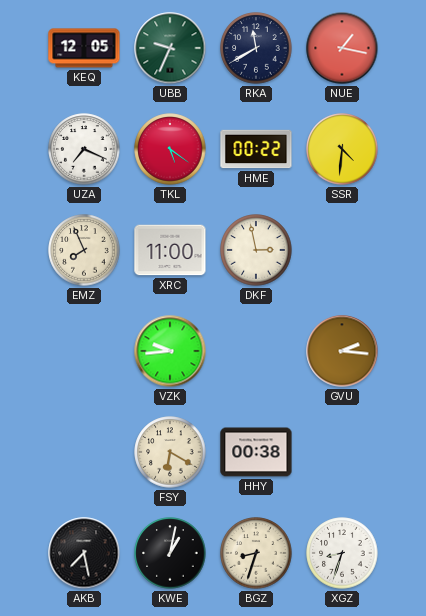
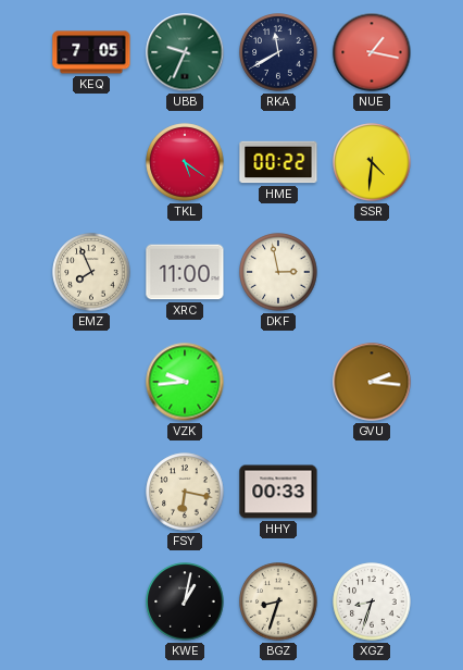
KEQ: 12:05 -> 7:05
UZA: 7:19 -> none
FSY: 6:20 -> 6:17
HHY: 00:38 -> 00:33
AKB: 7:28 -> none
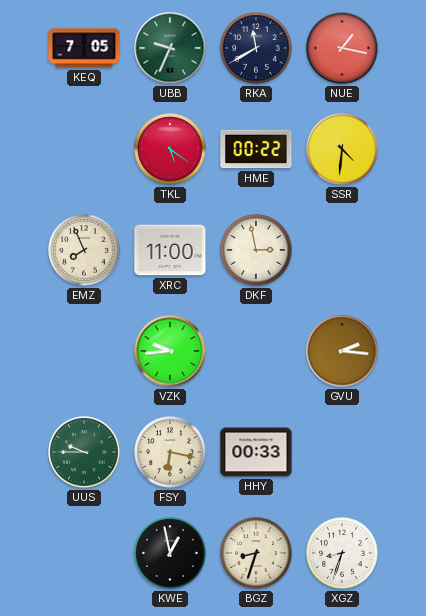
UUS: none -> 9:45
KWE: 1:02 -> 12:58
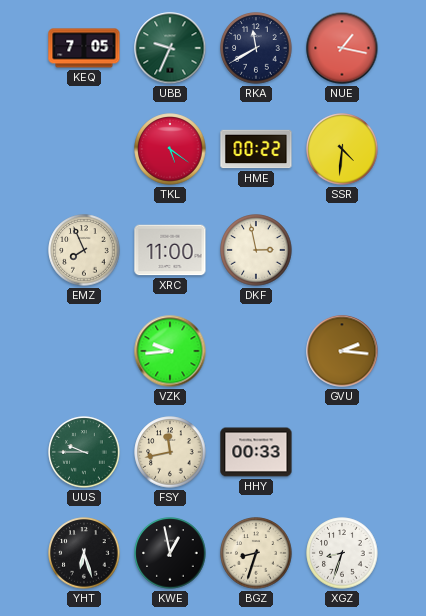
FSY: 6:17 -> 11:43
YHT: none -> 6:27
